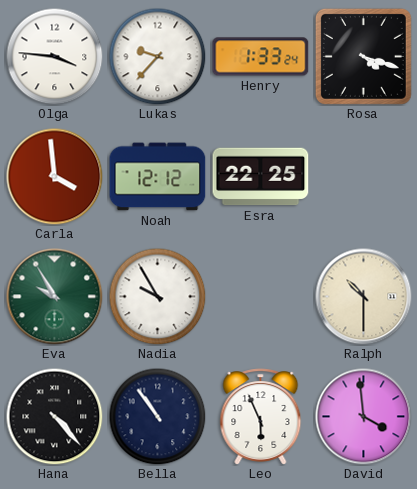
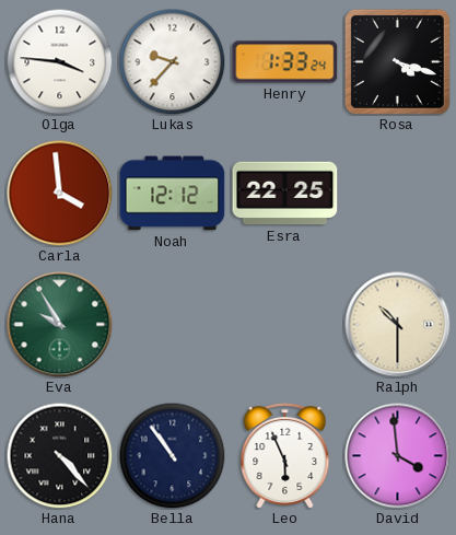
Nadia: 9:55 -> none
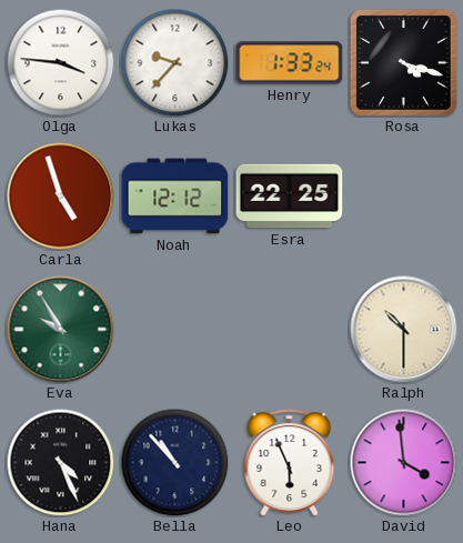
Carla: 3:59 -> 4:57
Hana: 4:23 -> 4:26
Bella: 10:54 -> 10:53
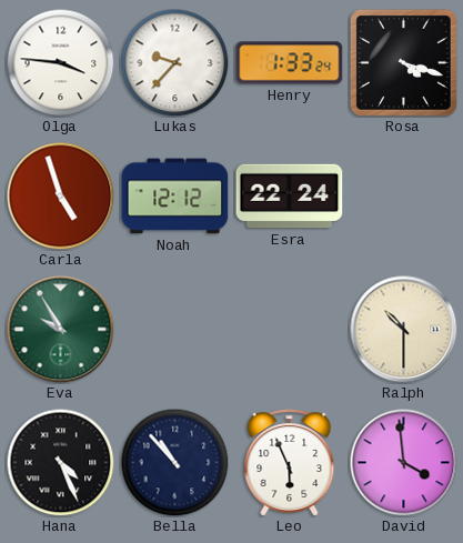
Esra: 22:25 -> 22:24
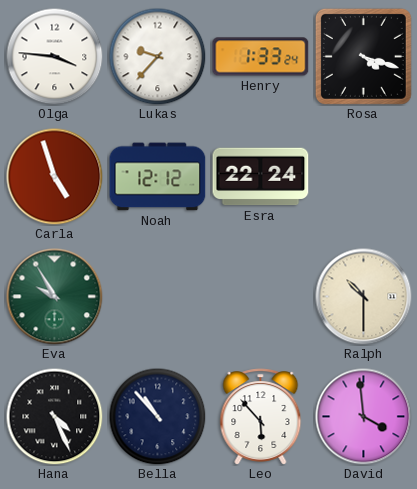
Leo: 5:56 -> 5:53
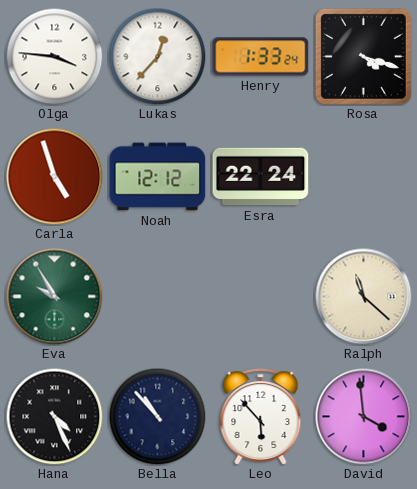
Lukas: 9:37 -> 12:37
Ralph: 10:30 -> 11:22
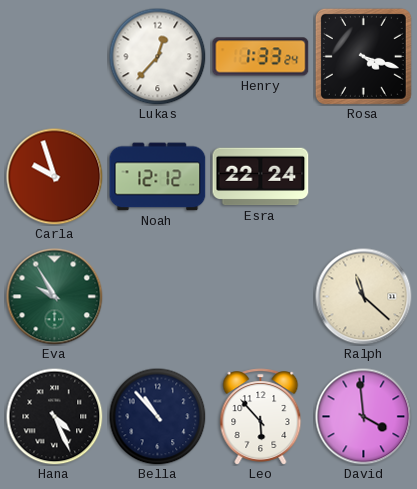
Olga: 3:46 -> none
Carla: 4:57 -> 9:57
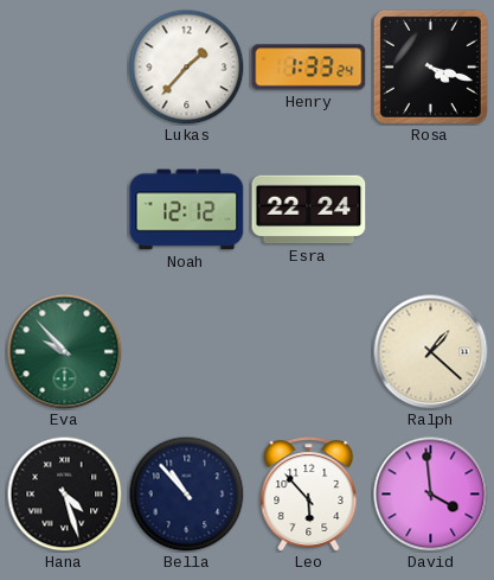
Lukas: 12:37 -> 1:37
Carla: 9:57 -> none
Eva: 9:55 -> 9:53
Ralph: 11:22 -> 1:22
Hana: 4:26 -> 4:27
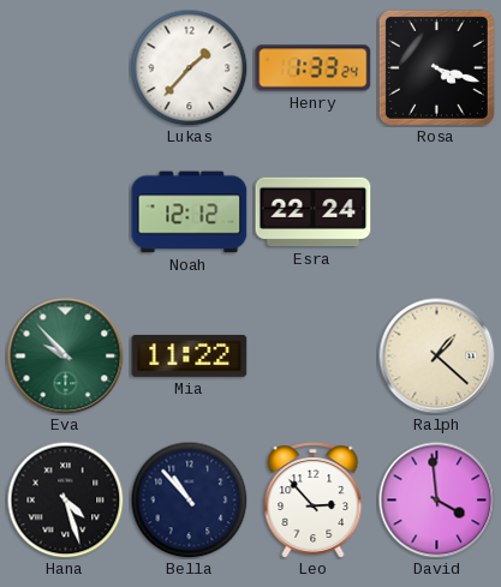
Mia: none -> 11:22
Leo: 5:53 -> 2:53
